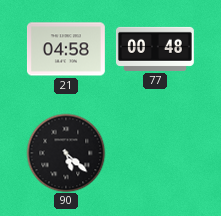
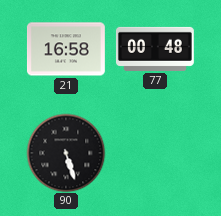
21: 04:58 -> 16:58
90: 5:22 -> 5:27
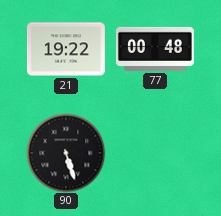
21: 16:58 -> 19:22
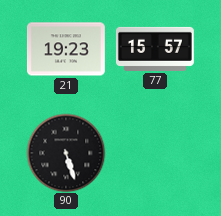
21: 19:22 -> 19:23
77: 00:48 -> 15:57
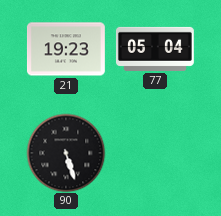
77: 15:57 -> 05:04
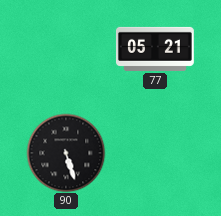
21: 19:23 -> none
77: 05:04 -> 05:21
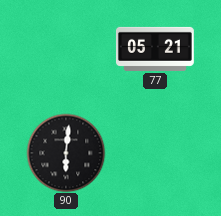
90: 5:27 -> 6:01
